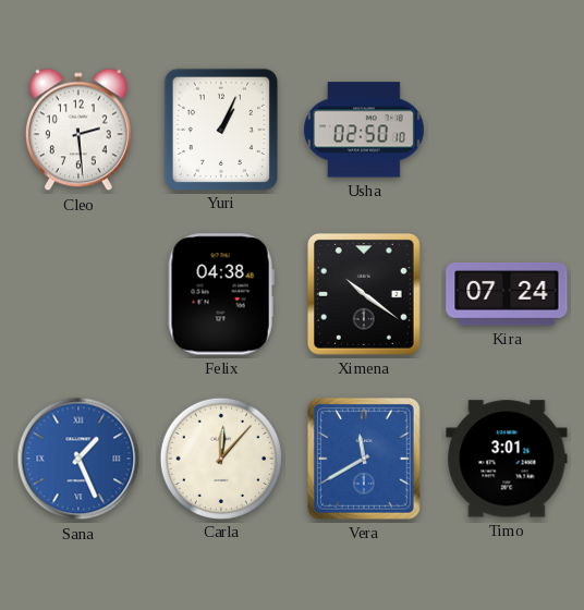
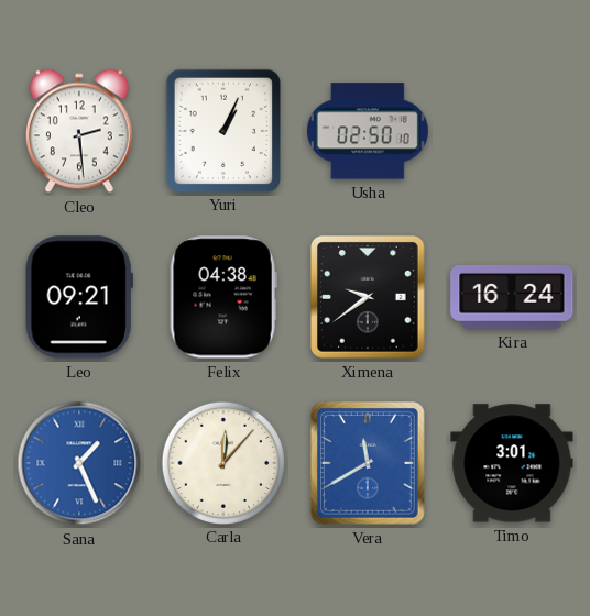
Leo: none -> 09:21
Ximena: 10:21 -> 9:39
Kira: 07:24 -> 16:24
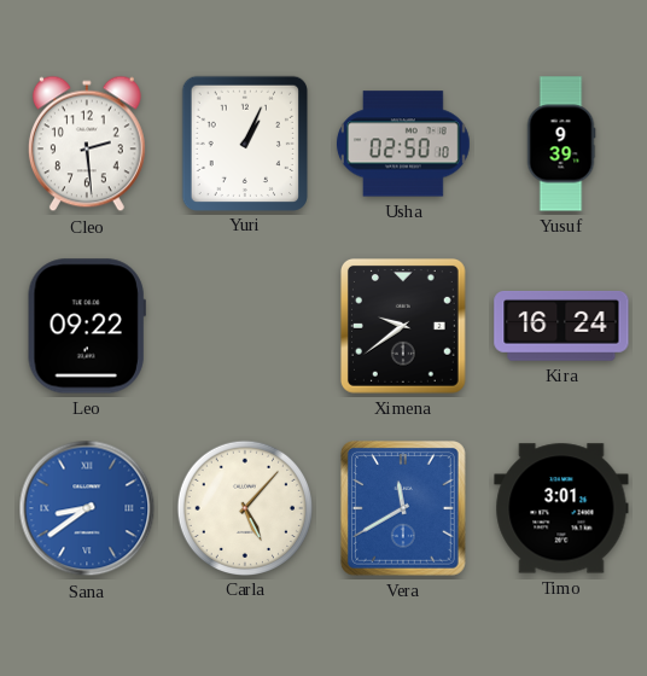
Yusuf: none -> 9:39
Leo: 09:21 -> 09:22
Felix: 04:38 -> none
Sana: 1:26 -> 8:39
Carla: 12:07 -> 5:07
